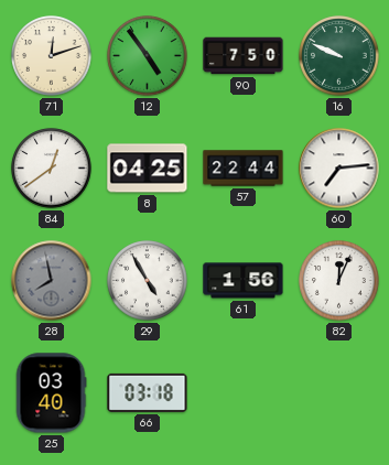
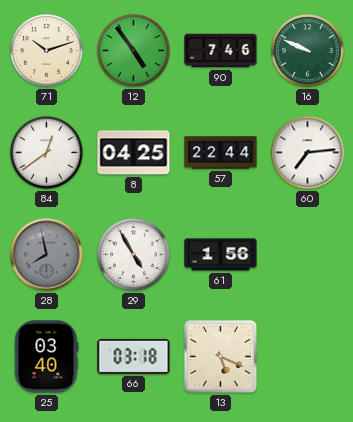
71: 12:12 -> 10:12
90: 7:50 -> 7:46
82: 12:04 -> none
13: none -> 5:19
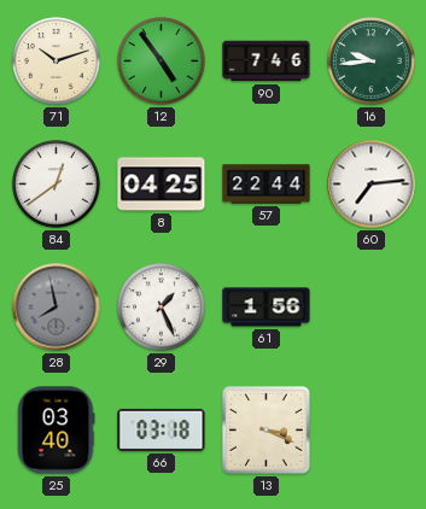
16: 9:49 -> 9:44
29: 4:55 -> 1:26
13: 5:19 -> 3:19
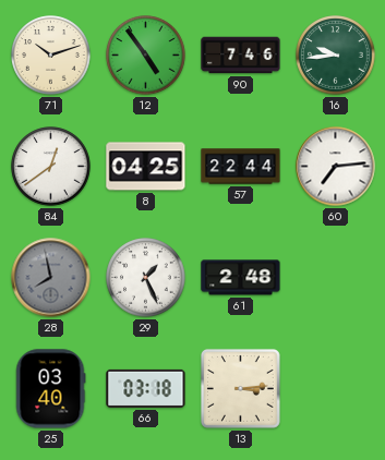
61: 1:56 -> 2:48
13: 3:19 -> 3:14
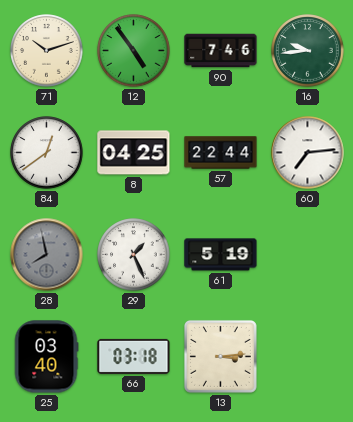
61: 2:48 -> 5:19
